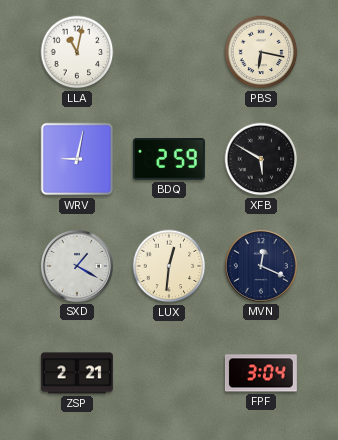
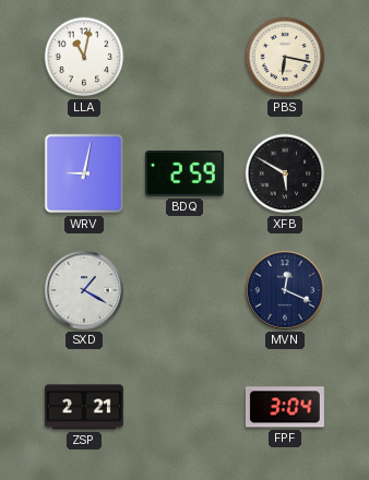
LUX: 12:31 -> none
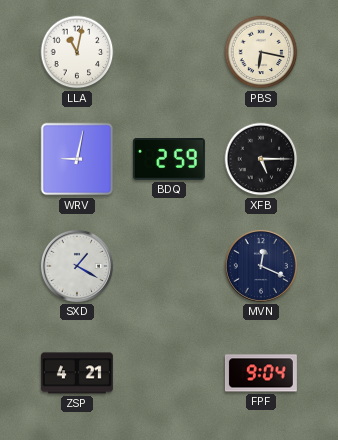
XFB: 5:50 -> 5:15
ZSP: 2:21 -> 4:21
FPF: 3:04 -> 9:04
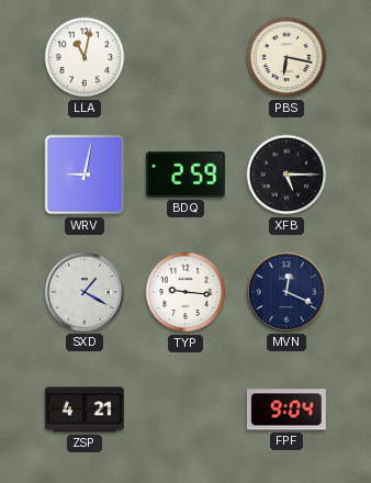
TYP: none -> 9:16
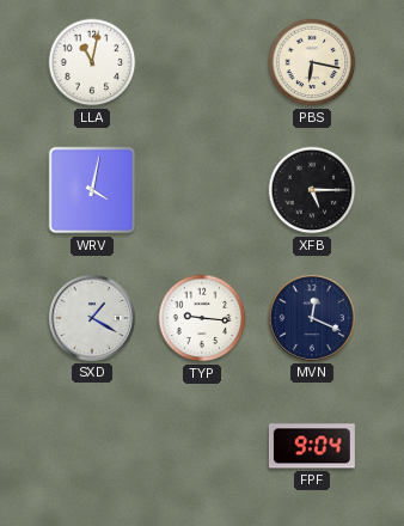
WRV: 9:02 -> 4:02
BDQ: 2:59 -> none
ZSP: 4:21 -> none
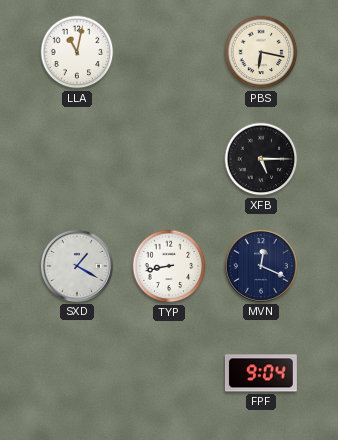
WRV: 4:02 -> none
TYP: 9:16 -> 8:43
